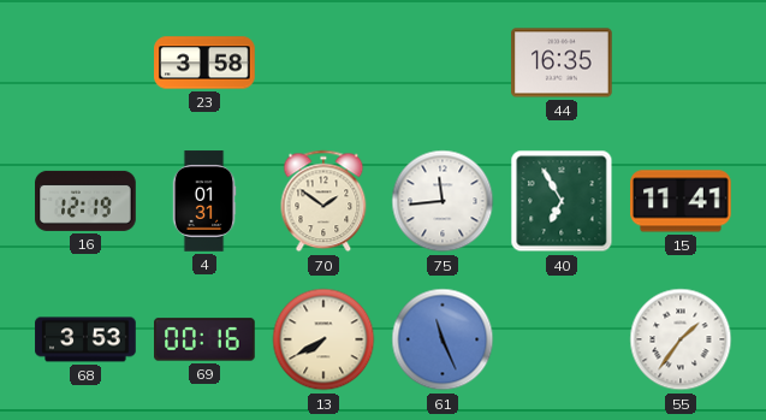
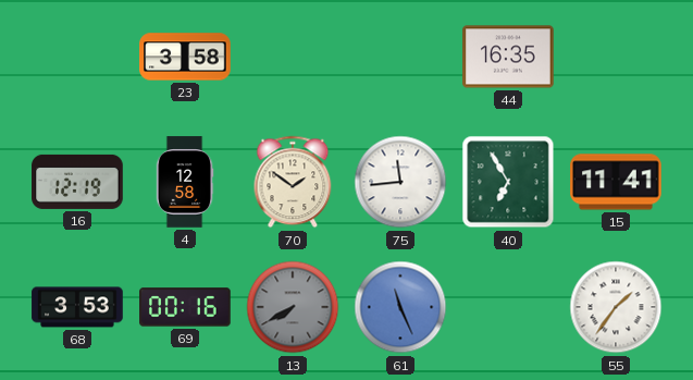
4: 01:31 -> 12:58
13 dial: cream -> grey
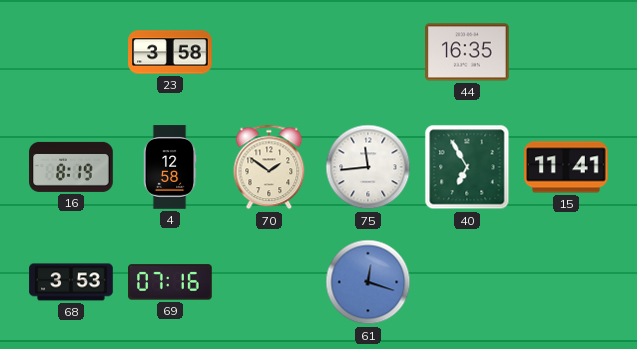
16: 12:19 -> 8:19
69: 00:16 -> 07:16
13: 7:40 -> none
61: 11:26 -> 12:18
55: 1:36 -> none
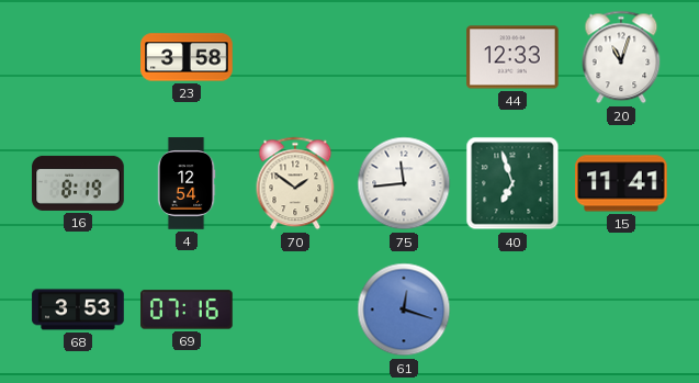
44: 16:35 -> 12:33
20: none -> 11:03
4: 12:58 -> 12:54
40: 6:55 -> 6:57
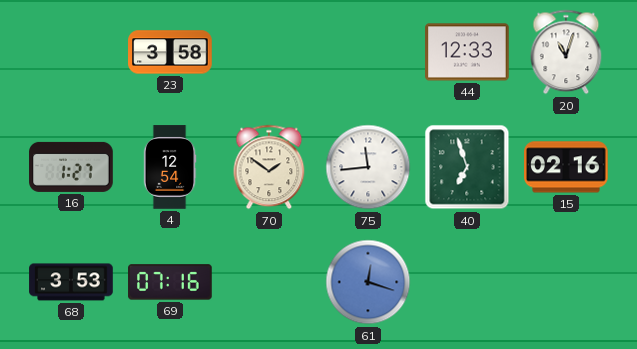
16: 8:19 -> 1:27
15: 11:41 -> 02:16
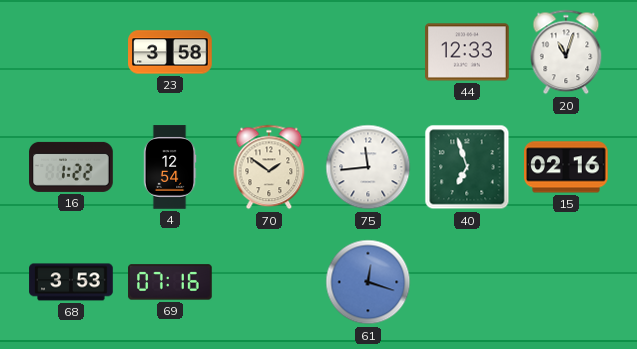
16: 1:27 -> 1:22
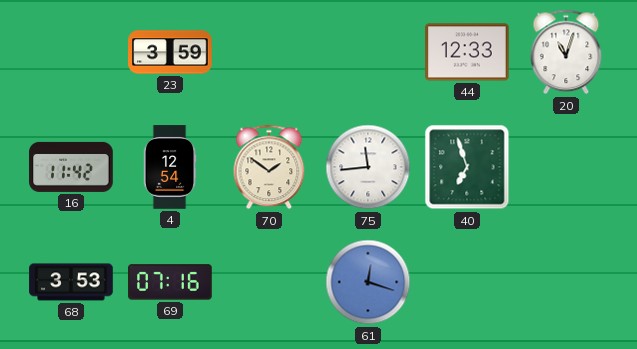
23: 3:58 -> 3:59
16: 1:22 -> 11:42
15: 02:16 -> none
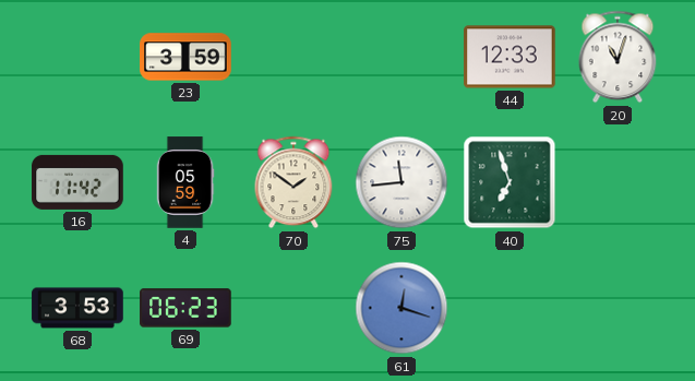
4: 12:54 -> 05:59
69: 07:16 -> 06:23
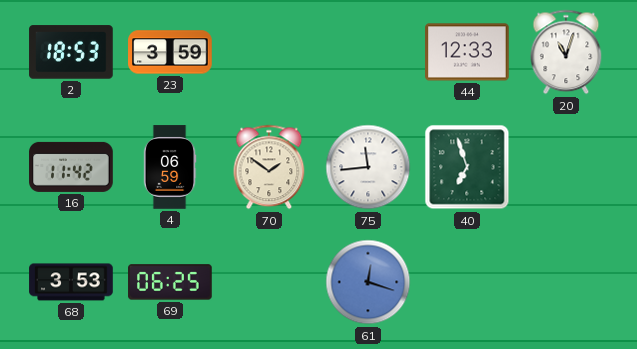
2: none -> 18:53
4: 05:59 -> 06:59
69: 06:23 -> 06:25
